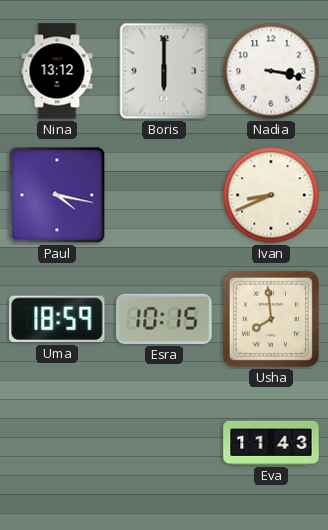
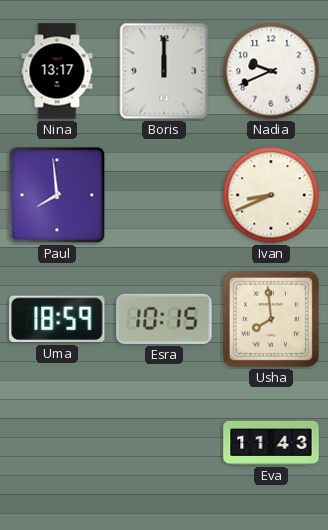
Nina: 13:12 -> 13:17
Boris: 6:00 -> 12:00
Nadia: 3:17 -> 9:41
Paul: 4:17 -> 7:59
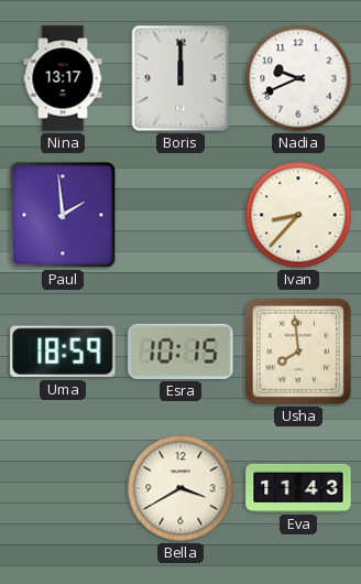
Paul: 7:59 -> 1:59
Ivan: 8:41 -> 8:37
Bella: none -> 3:40
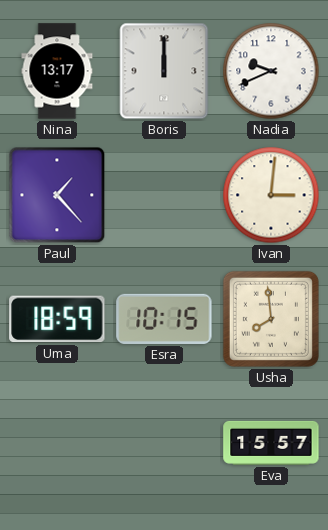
Paul: 1:59 -> 1:23
Ivan: 8:37 -> 3:01
Bella: 3:40 -> none
Eva: 11:43 -> 15:57
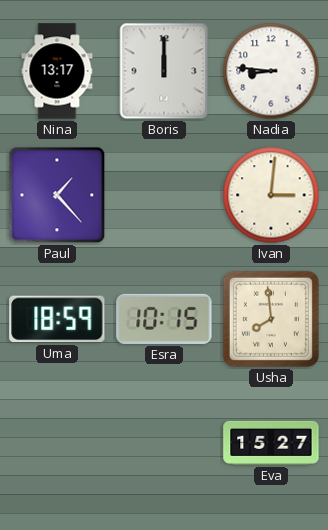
Nadia: 9:41 -> 8:46
Eva: 15:57 -> 15:27
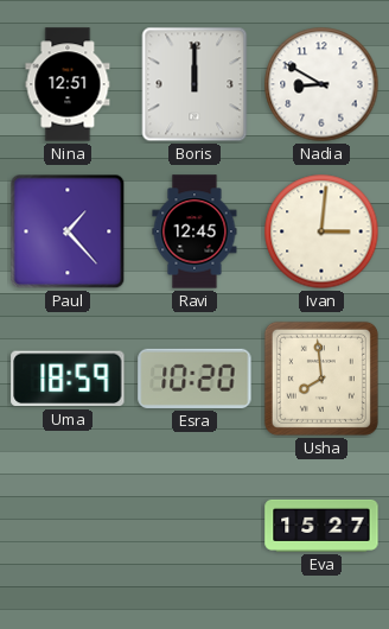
Nina: 13:17 -> 12:51
Nadia: 8:46 -> 8:50
Ravi: none -> 12:45
Esra: 10:15 -> 10:20
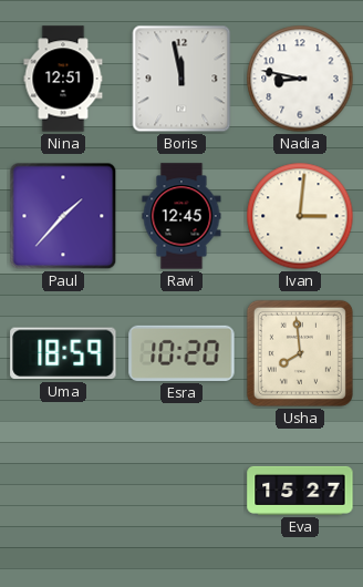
Boris: 12:00 -> 11:58
Nadia: 8:50 -> 8:47
Paul: 1:23 -> 1:37
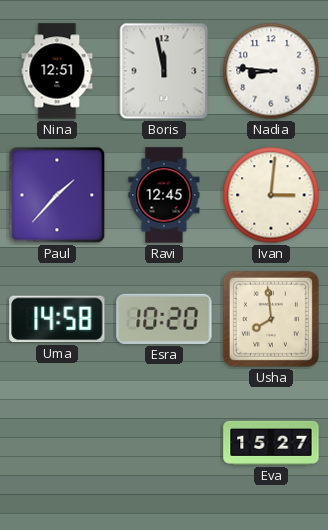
Nadia: 8:47 -> 8:46
Uma: 18:59 -> 14:58
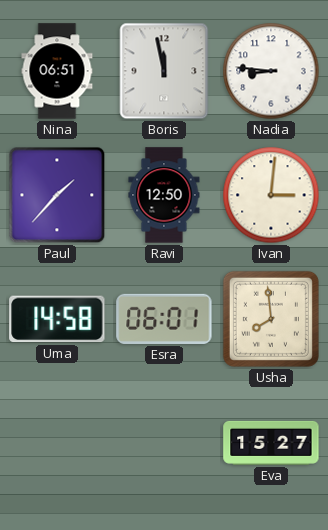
Nina: 12:51 -> 06:51
Ravi: 12:45 -> 12:50
Esra: 10:20 -> 06:01
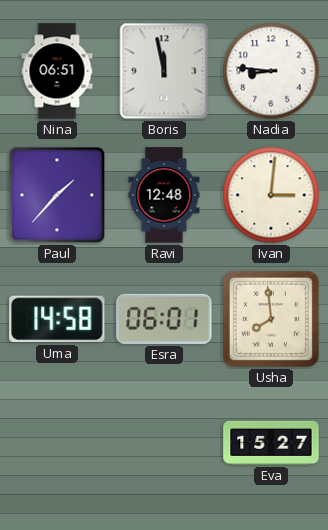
Ravi: 12:50 -> 12:48
